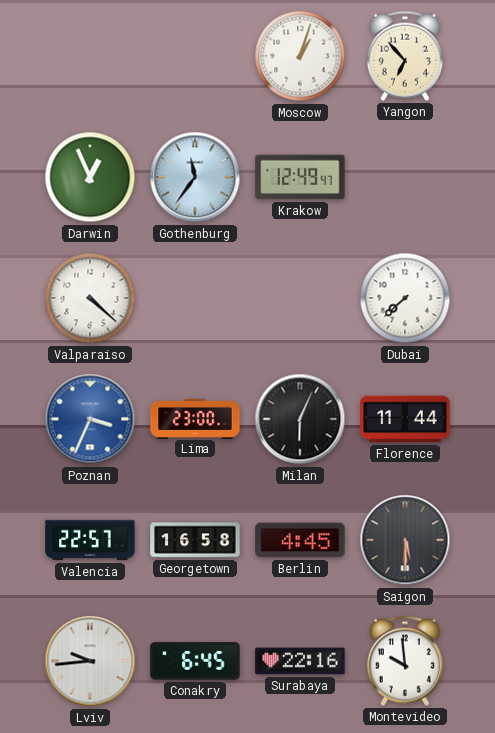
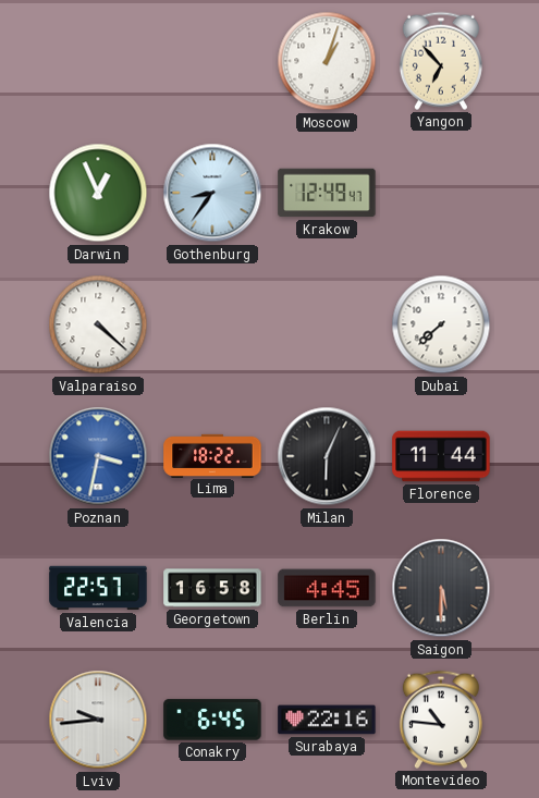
Gothenburg: 11:36 -> 8:36
Poznan: 3:34 -> 3:32
Lima: 23:00 -> 18:22
Montevideo: 9:59 -> 10:46
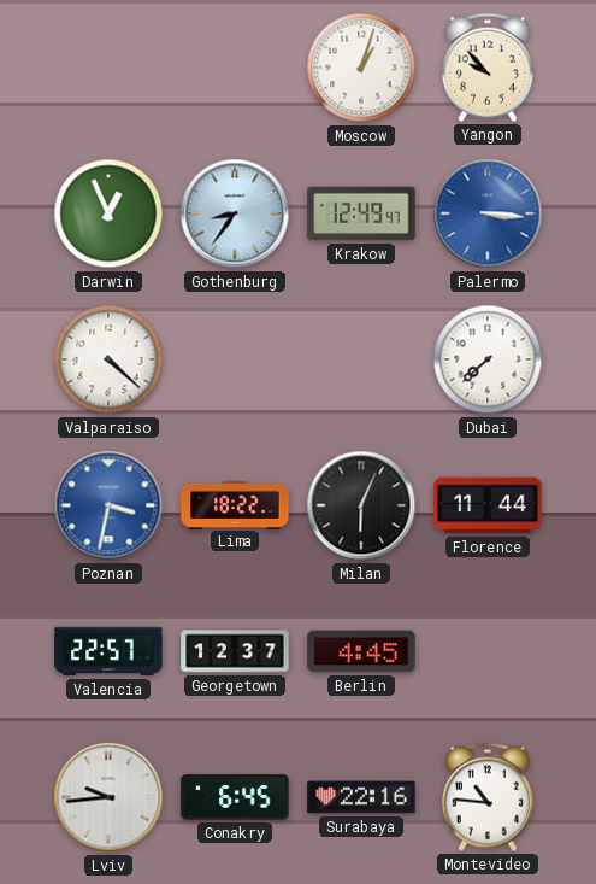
Yangon: 6:53 -> 9:53
Palermo: none -> 3:16
Georgetown: 16:58 -> 12:37
Saigon: 5:30 -> none
